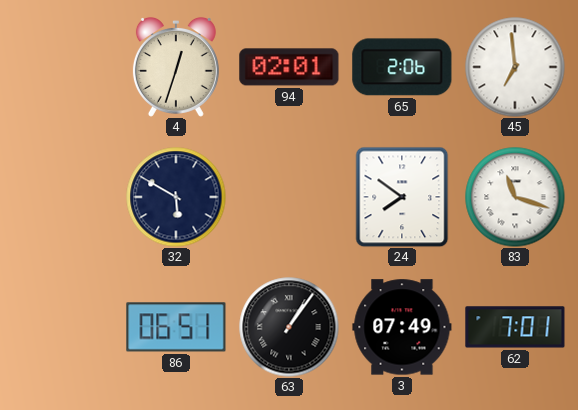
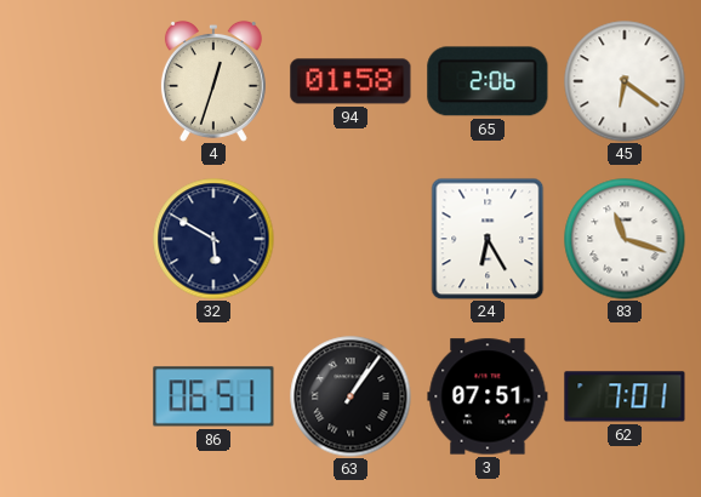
94: 02:01 -> 01:58
45: 6:59 -> 6:21
24: 7:51 -> 6:25
3: 07:49 -> 07:51
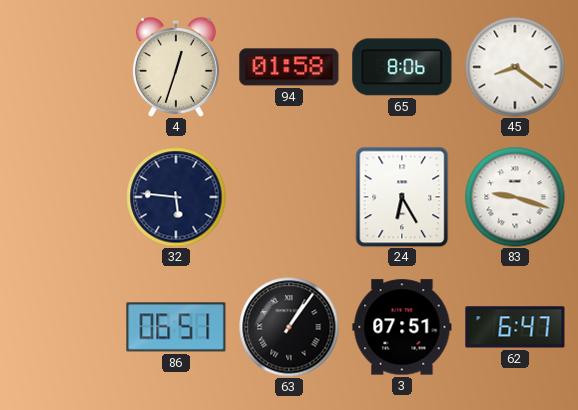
65: 2:06 -> 8:06
45: 6:21 -> 8:21
32: 5:50 -> 5:46
83: 11:18 -> 9:18
62: 7:01 -> 6:47
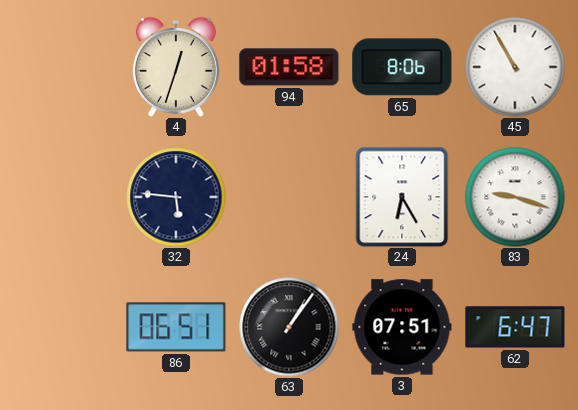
45: 8:21 -> 10:55
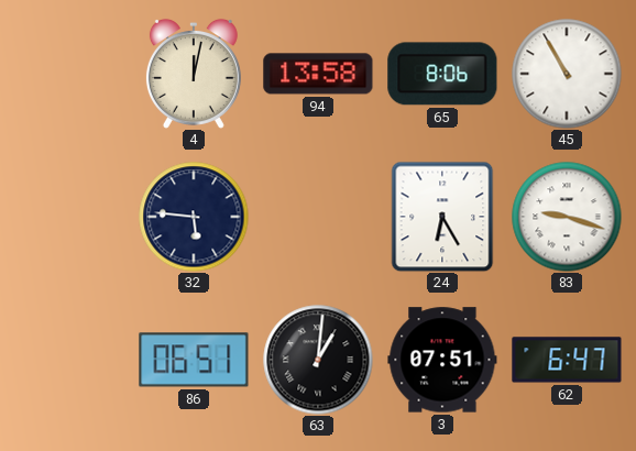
4: 12:33 -> 12:02
94: 01:58 -> 13:58
63: 1:06 -> 1:01
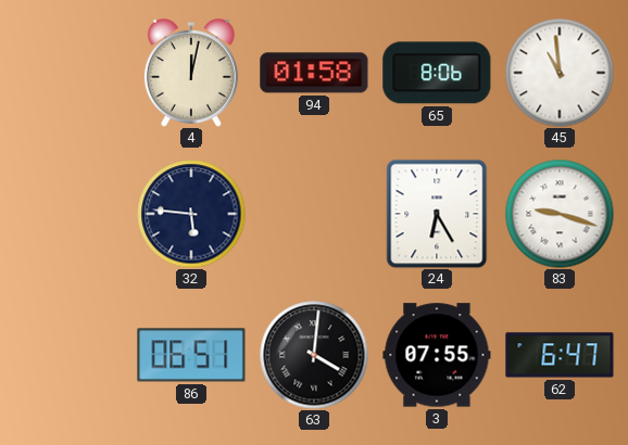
94: 13:58 -> 01:58
45: 10:55 -> 10:59
63: 1:01 -> 4:01
3: 07:51 -> 07:55
